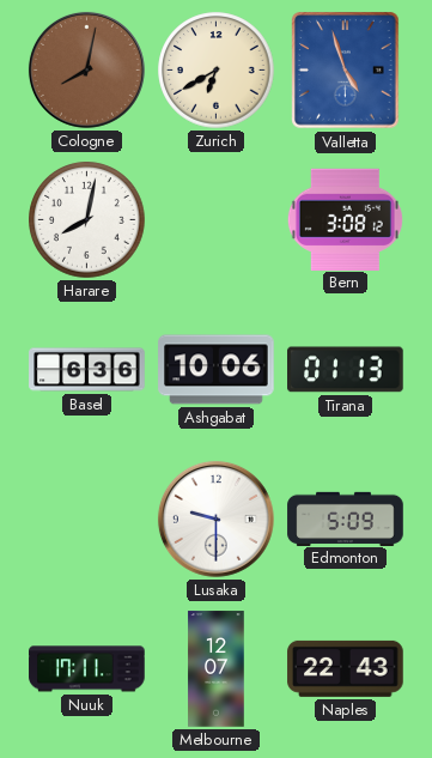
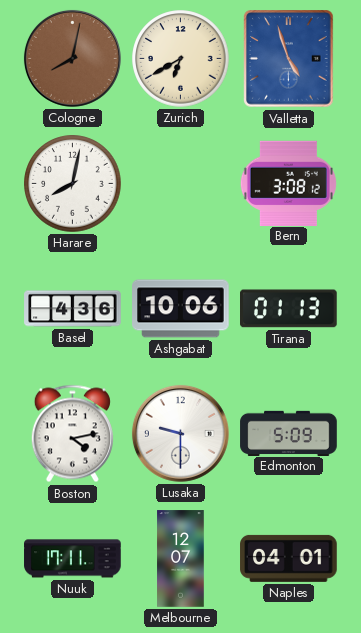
Basel: 6:36 -> 4:36
Boston: none -> 4:13
Naples: 22:43 -> 04:01
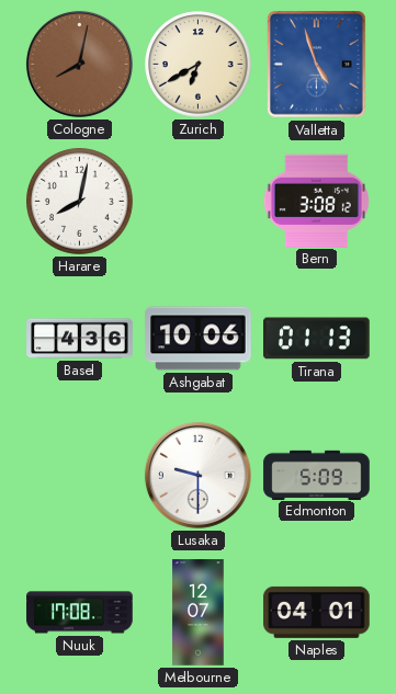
Boston: 4:13 -> none
Nuuk: 17:11 -> 17:08
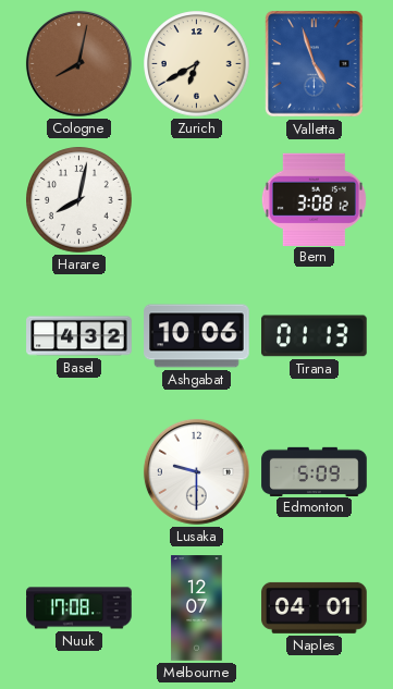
Basel: 4:36 -> 4:32
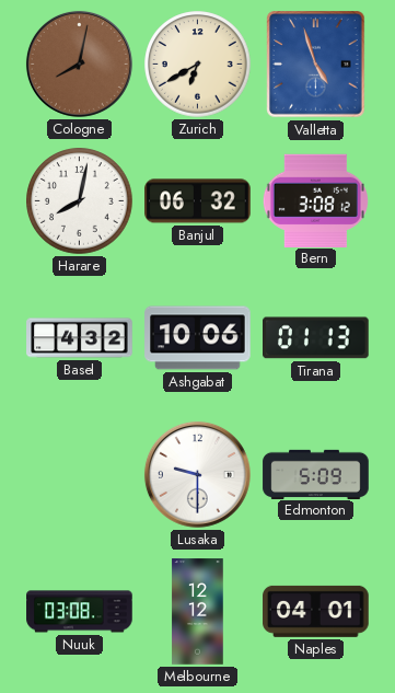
Banjul: none -> 06:32
Nuuk: 17:08 -> 03:08
Melbourne: 12:07 -> 12:12
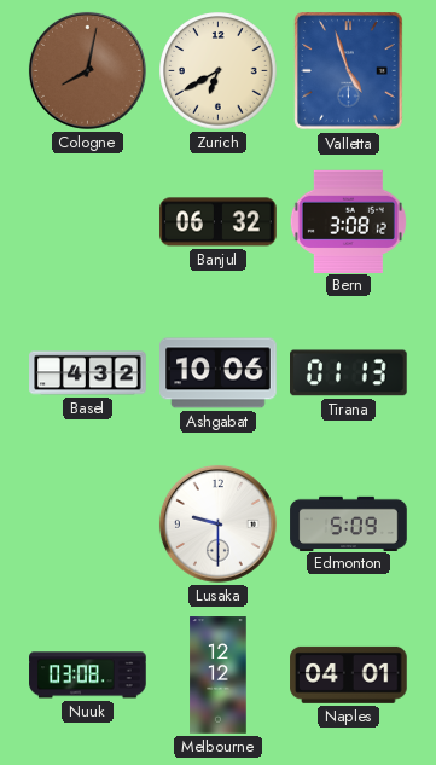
Harare: 8:02 -> none
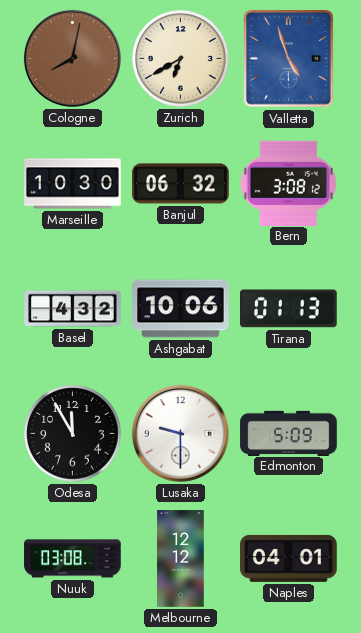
Marseille: none -> 10:30
Odesa: none -> 11:55
